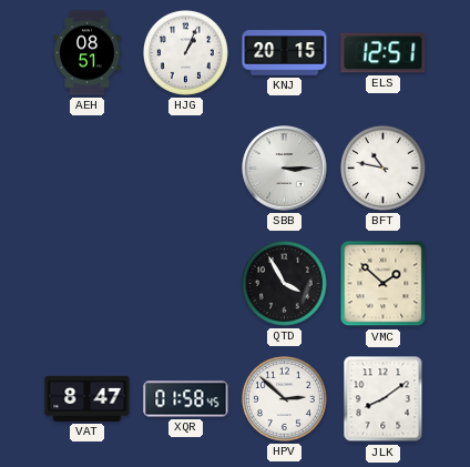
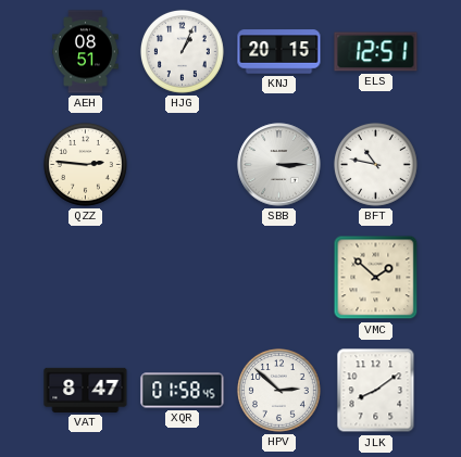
QZZ: none -> 2:46
QTD: 3:55 -> none
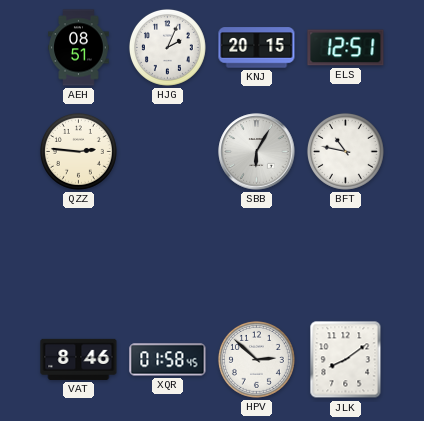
HJG: 1:04 -> 2:04
SBB: 3:15 -> 6:05
VMC: 1:52 -> none
VAT: 8:47 -> 8:46
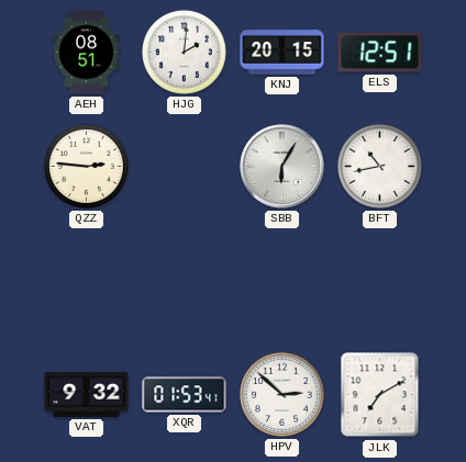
HJG: 2:04 -> 2:01
BFT: 10:47 -> 10:43
VAT: 8:46 -> 9:32
XQR: 01:58 -> 01:53
JLK: 8:09 -> 7:10
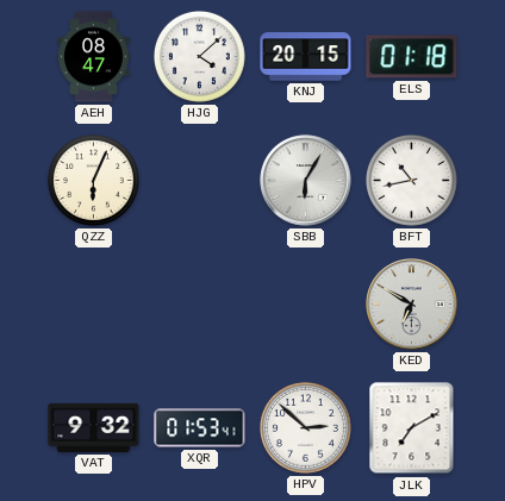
AEH: 08:51 -> 08:47
HJG: 2:01 -> 4:08
ELS: 12:51 -> 01:18
QZZ: 2:46 -> 6:04
KED: none -> 6:50
